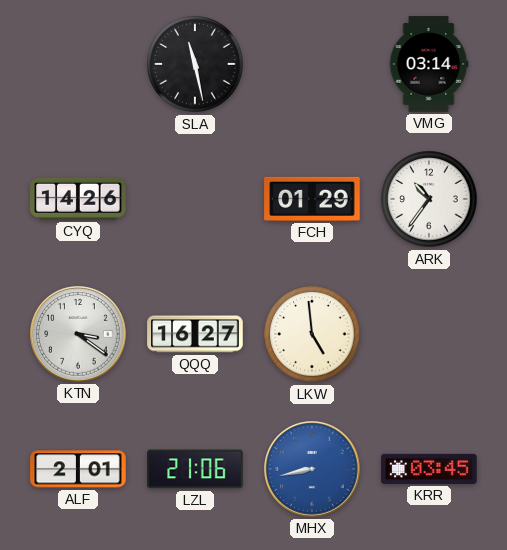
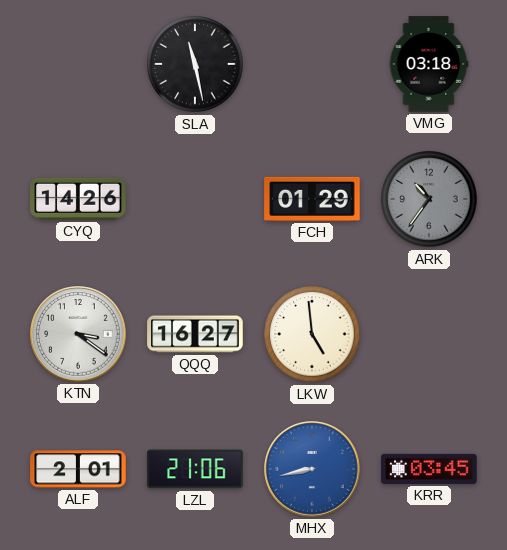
VMG: 03:14 -> 03:18
ARK dial: white -> grey
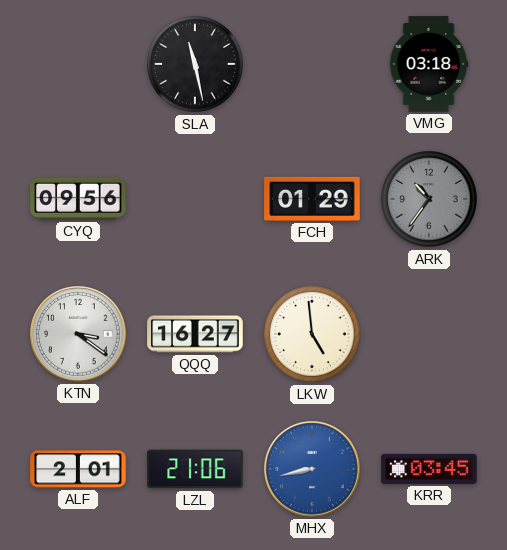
CYQ: 14:26 -> 09:56
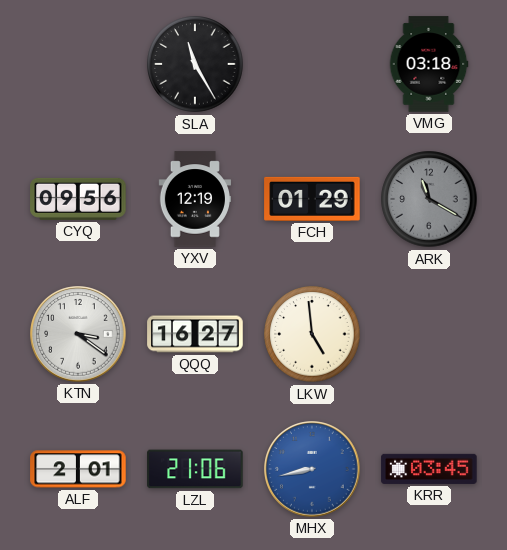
SLA: 11:28 -> 11:25
YXV: none -> 12:19
ARK: 10:36 -> 11:20
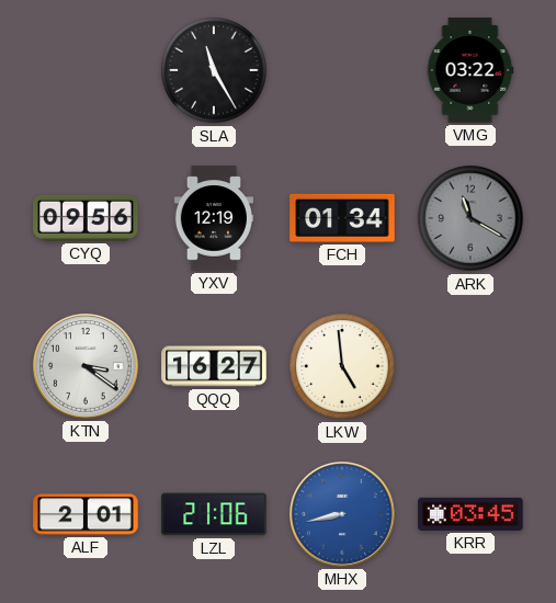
VMG: 03:18 -> 03:22
FCH: 01:29 -> 01:34
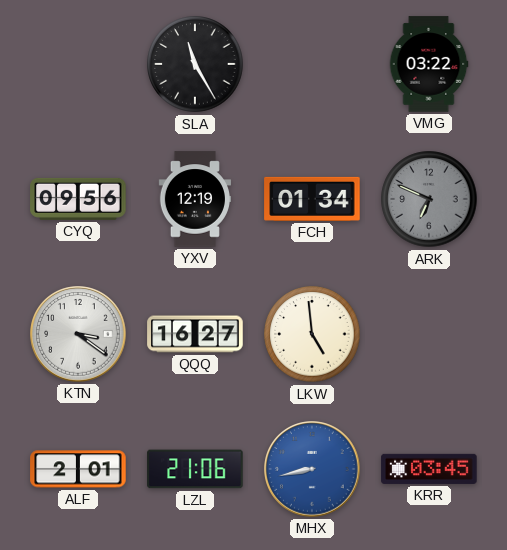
ARK: 11:20 -> 6:49
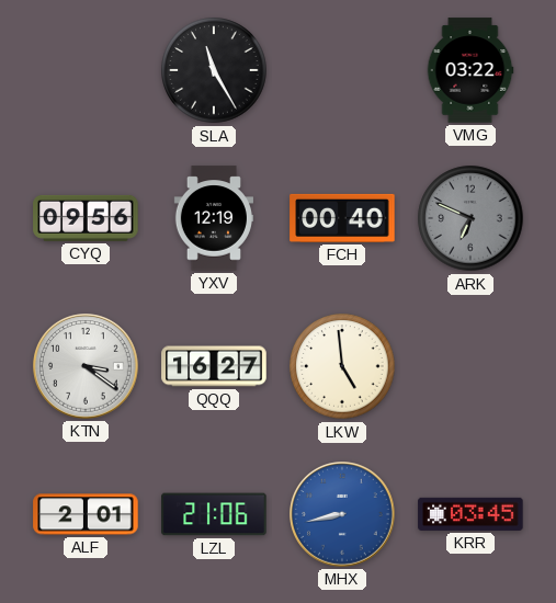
FCH: 01:34 -> 00:40
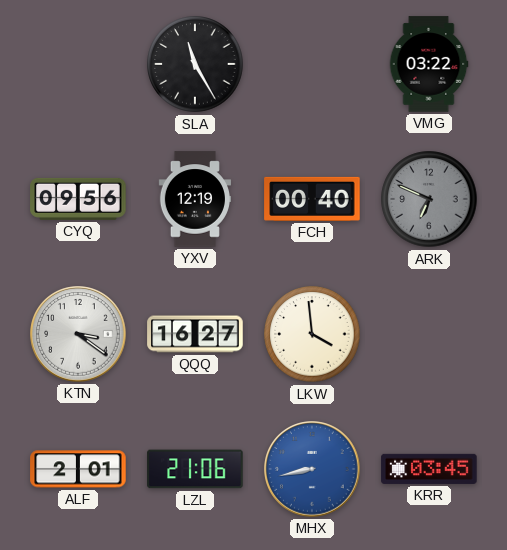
LKW: 4:59 -> 3:59
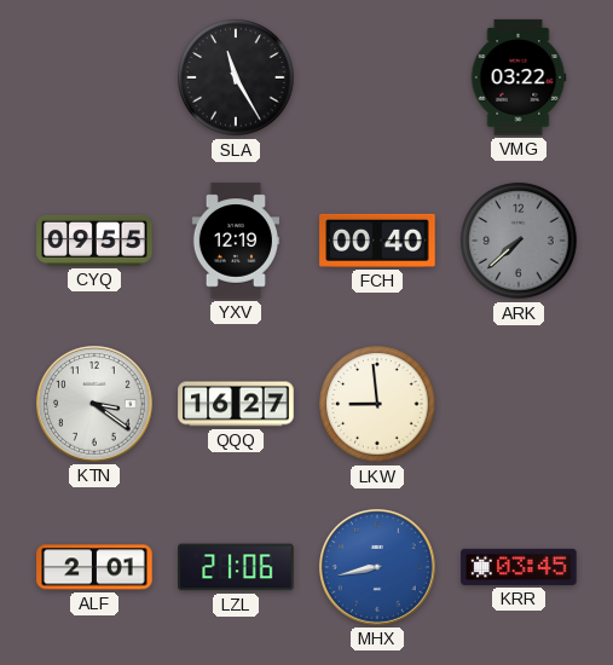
CYQ: 09:56 -> 09:55
ARK: 6:49 -> 7:38
LKW: 3:59 -> 8:59
